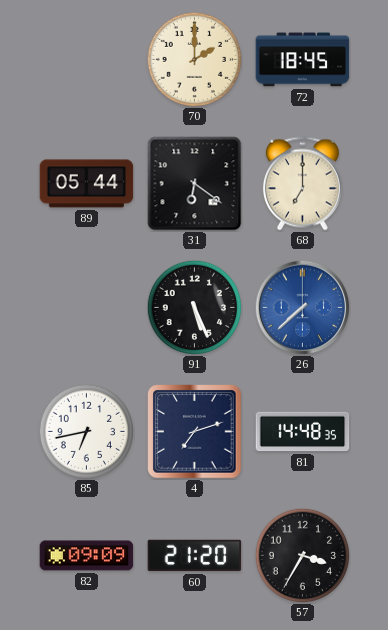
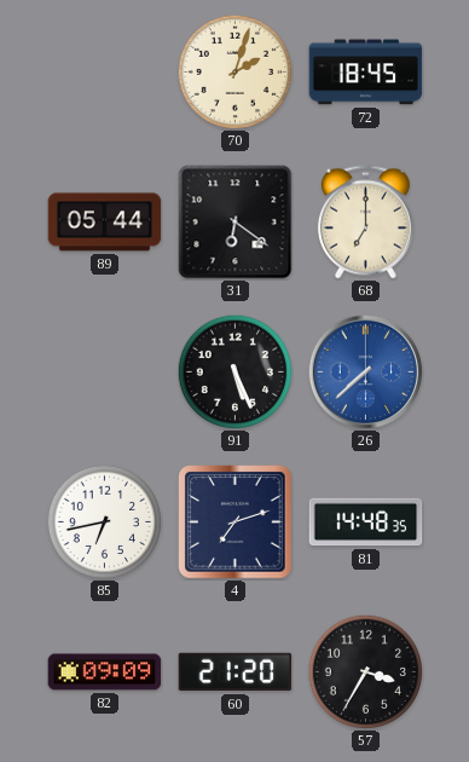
70: 2:00 -> 2:03
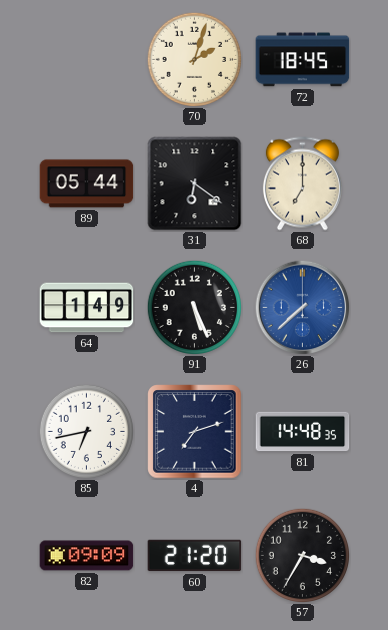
64: none -> 1:49
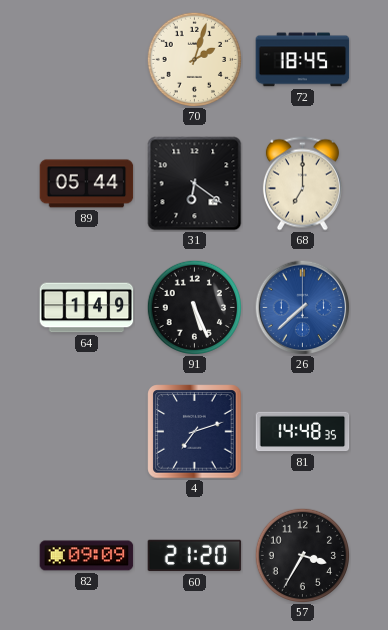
85: 6:43 -> none
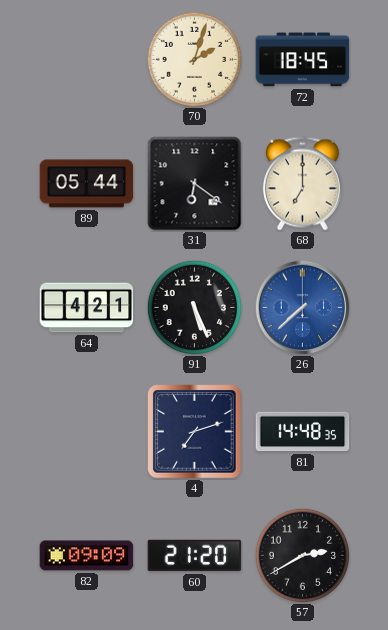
64: 1:49 -> 4:21
57: 3:35 -> 2:40
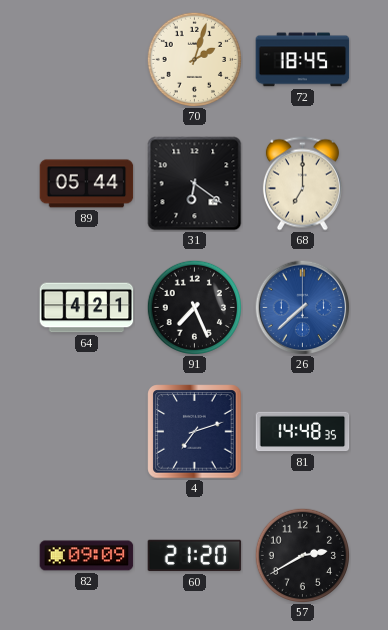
91: 5:26 -> 7:26
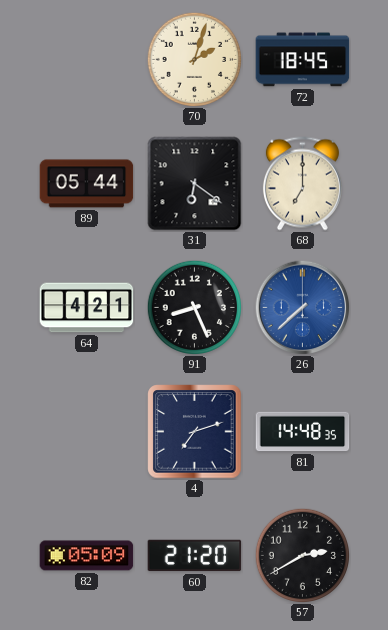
91: 7:26 -> 8:26
82: 09:09 -> 05:09
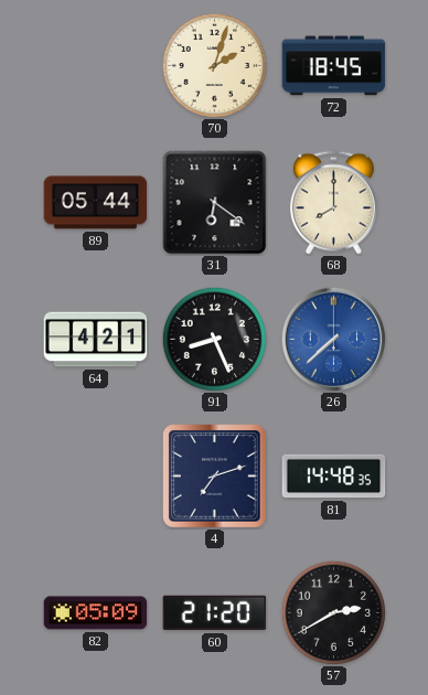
68: 7:00 -> 8:00
